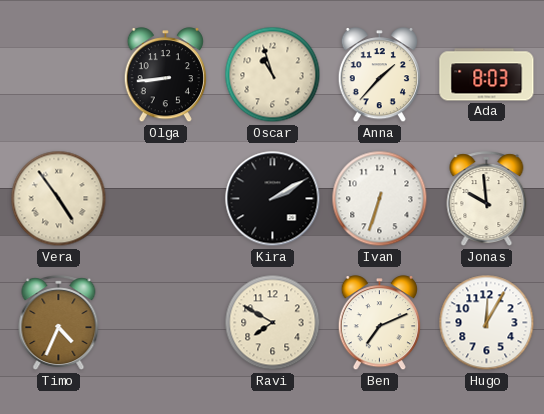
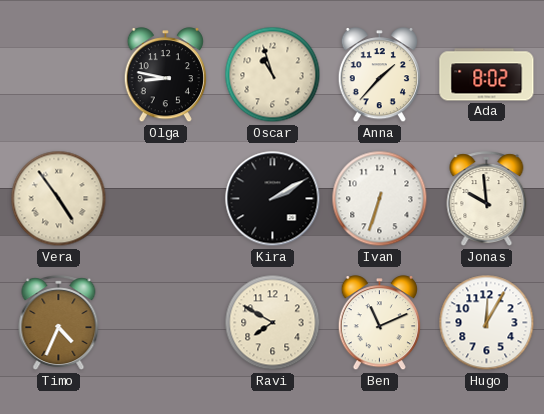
Olga: 8:44 -> 8:47
Ada: 8:03 -> 8:02
Ben: 7:11 -> 11:11
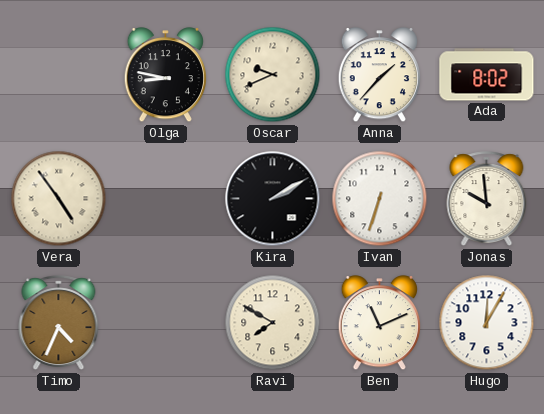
Oscar: 10:57 -> 9:41
